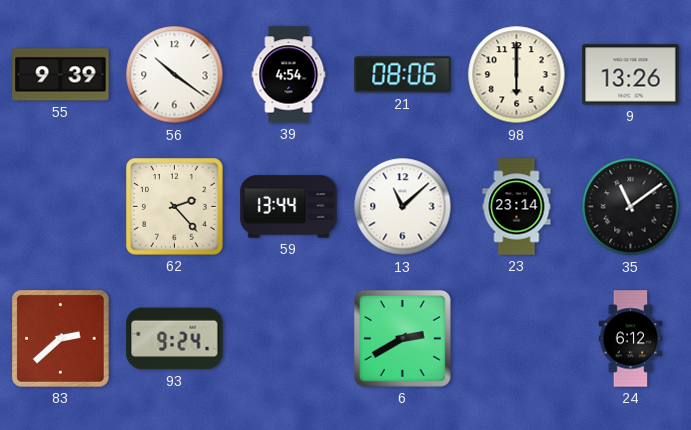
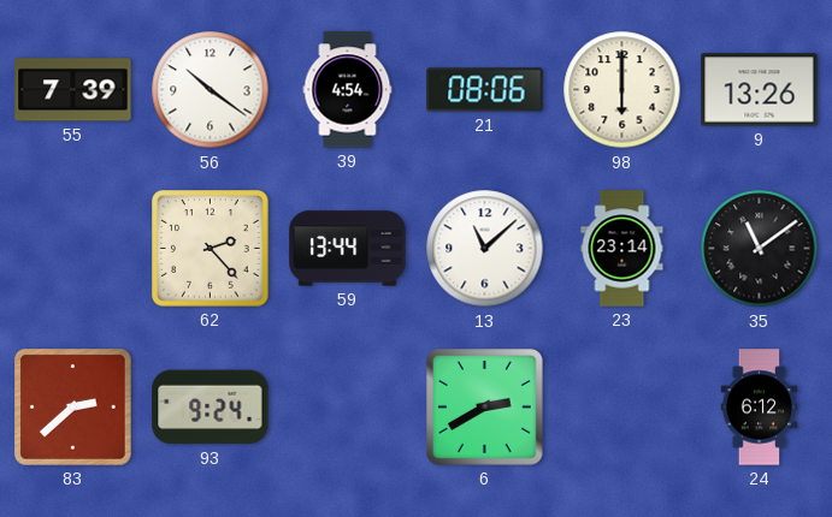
55: 9:39 -> 7:39
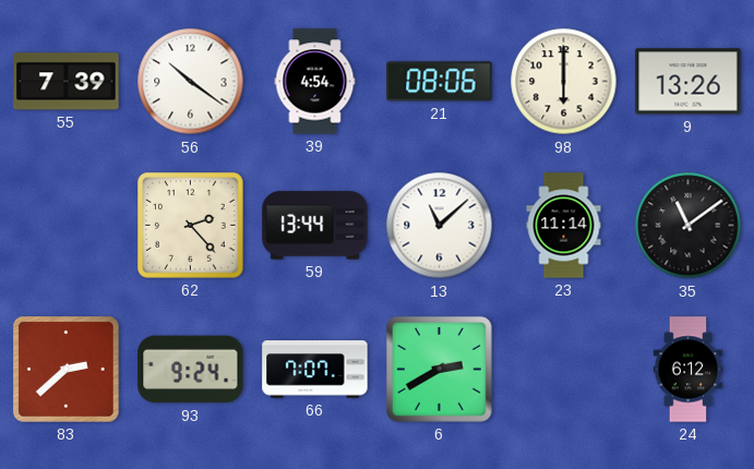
23: 23:14 -> 11:14
66: none -> 7:07
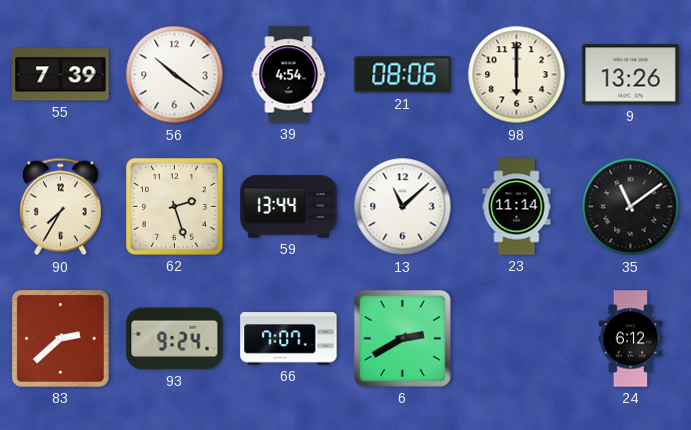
90: none -> 7:35
62: 2:23 -> 2:27
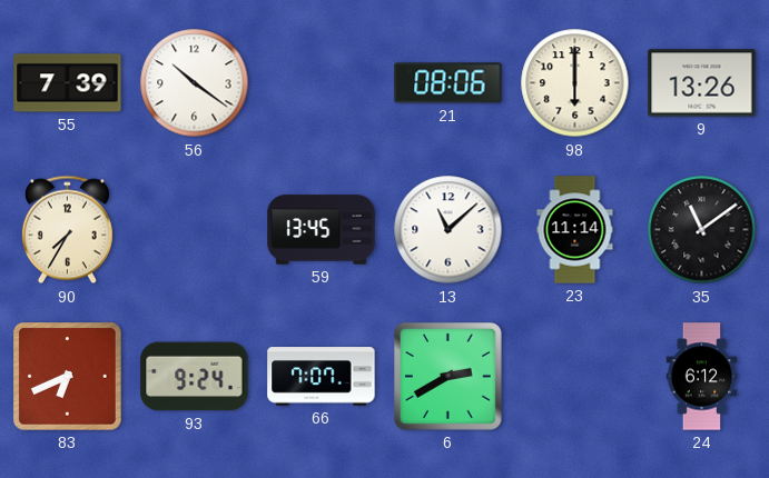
39: 4:54 -> none
62: 2:27 -> none
59: 13:44 -> 13:45
83: 2:38 -> 6:41
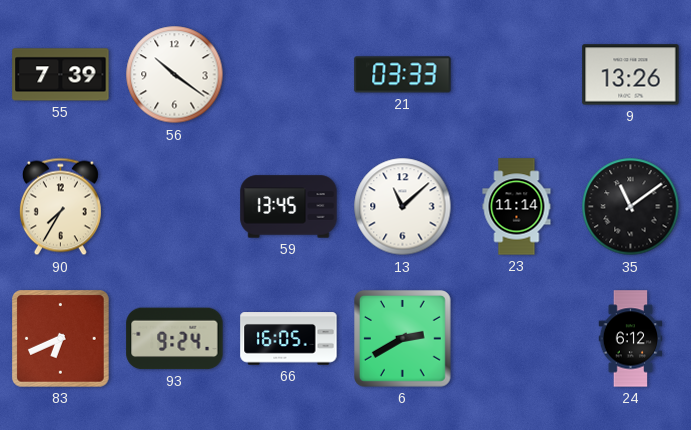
21: 08:06 -> 03:33
98: 6:00 -> none
66: 7:07 -> 16:05
